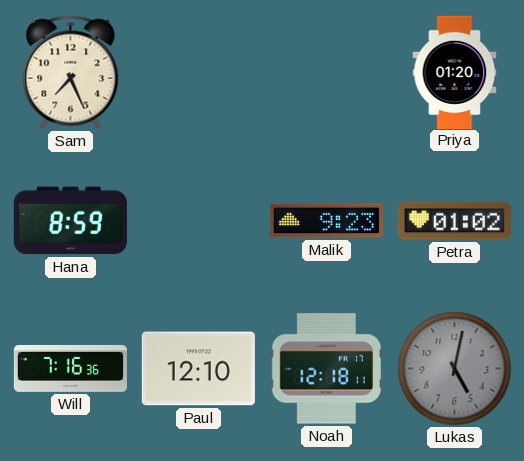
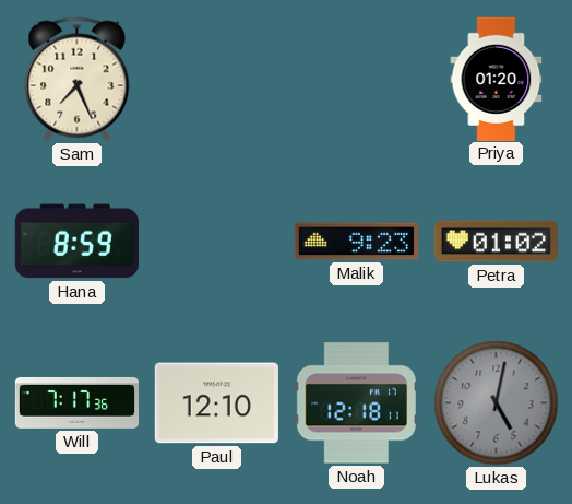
Will: 7:16 -> 7:17
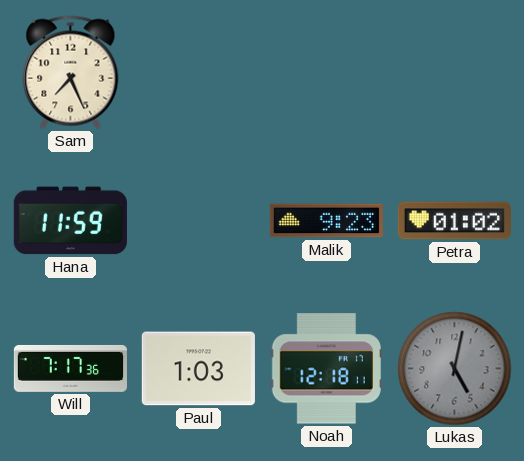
Priya: 01:20 -> none
Hana: 8:59 -> 11:59
Paul: 12:10 -> 1:03
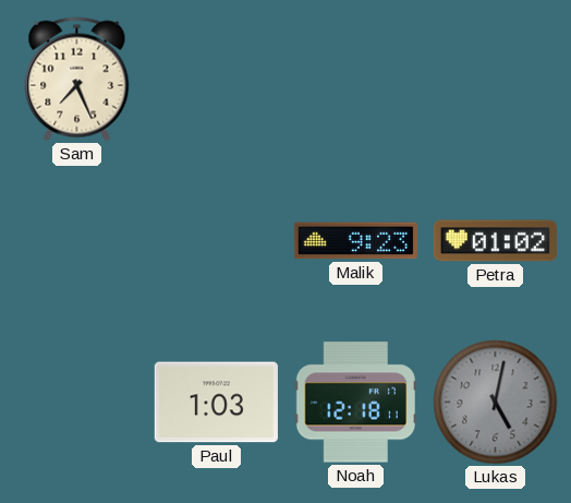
Hana: 11:59 -> none
Will: 7:17 -> none
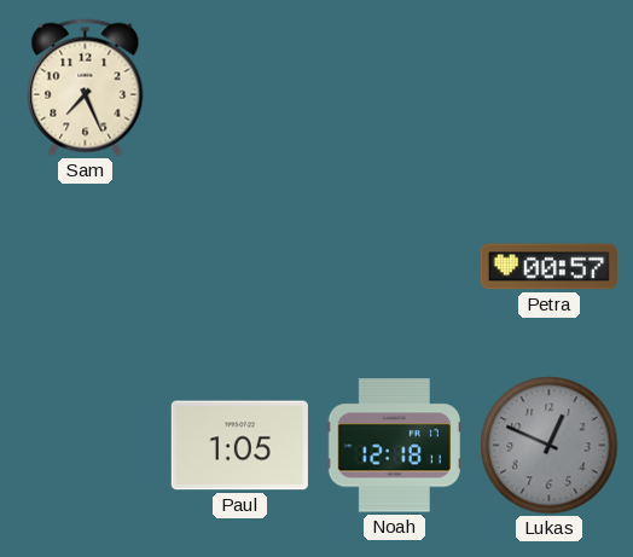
Malik: 9:23 -> none
Petra: 01:02 -> 00:57
Paul: 1:03 -> 1:05
Lukas: 5:02 -> 12:49
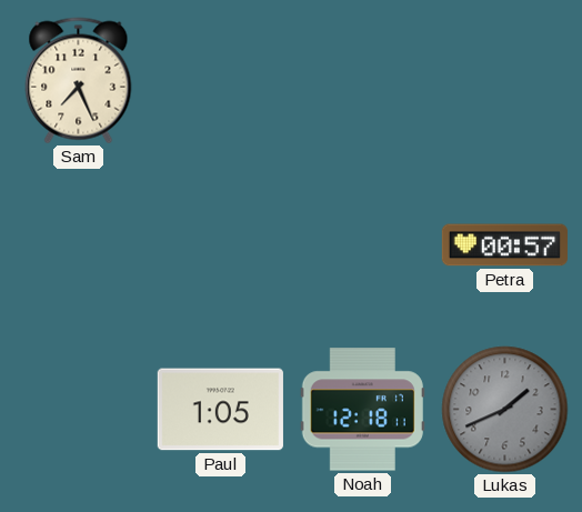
Lukas: 12:49 -> 1:41
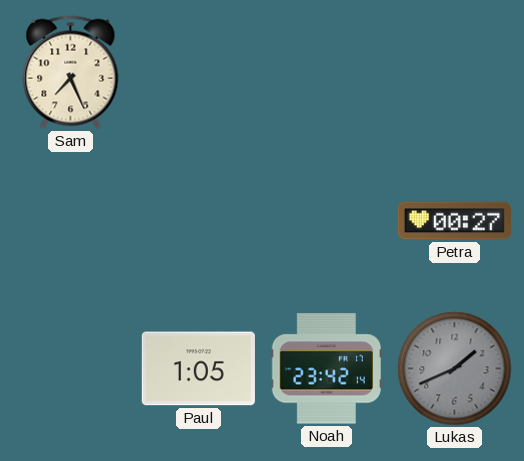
Petra: 00:57 -> 00:27
Noah: 12:18 -> 23:42
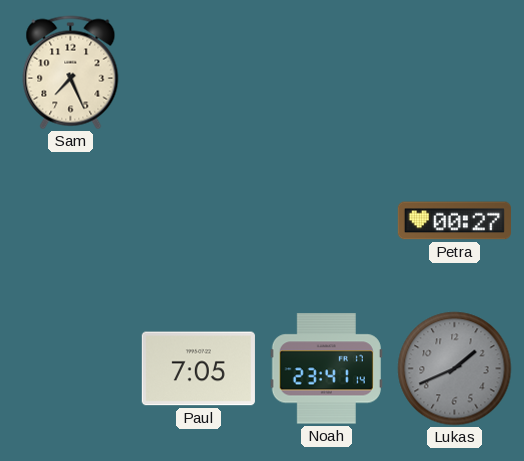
Paul: 1:05 -> 7:05
Noah: 23:42 -> 23:41
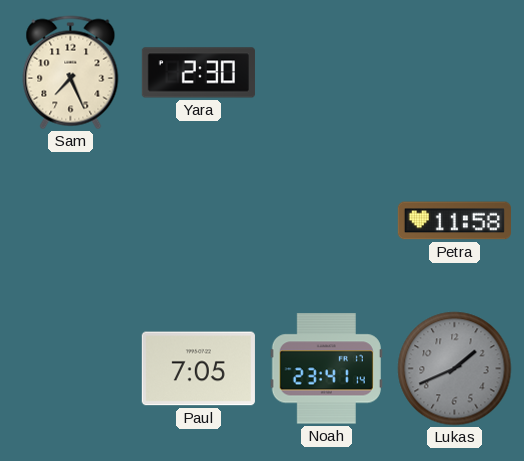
Yara: none -> 2:30
Petra: 00:27 -> 11:58
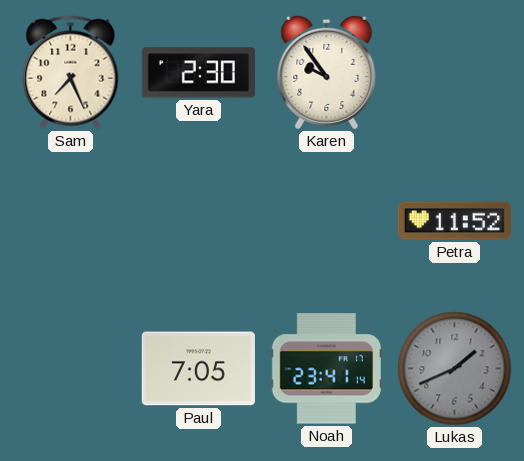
Karen: none -> 9:54
Petra: 11:58 -> 11:52
